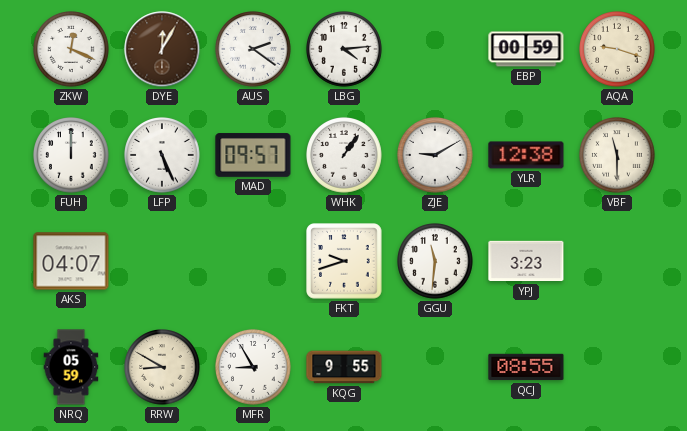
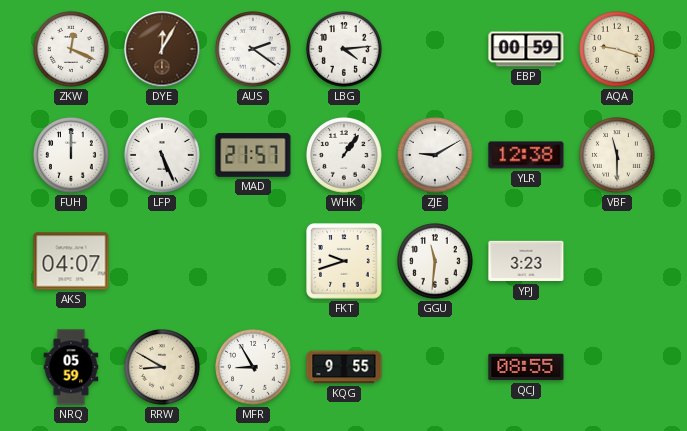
MAD: 09:57 -> 21:57
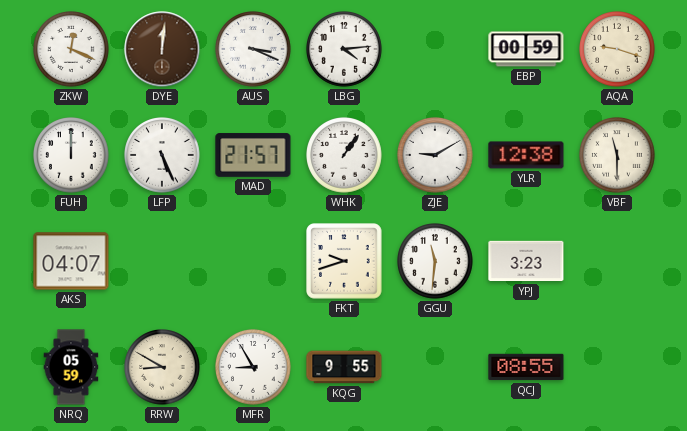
DYE: 12:05 -> 12:01
AUS: 2:21 -> 3:19
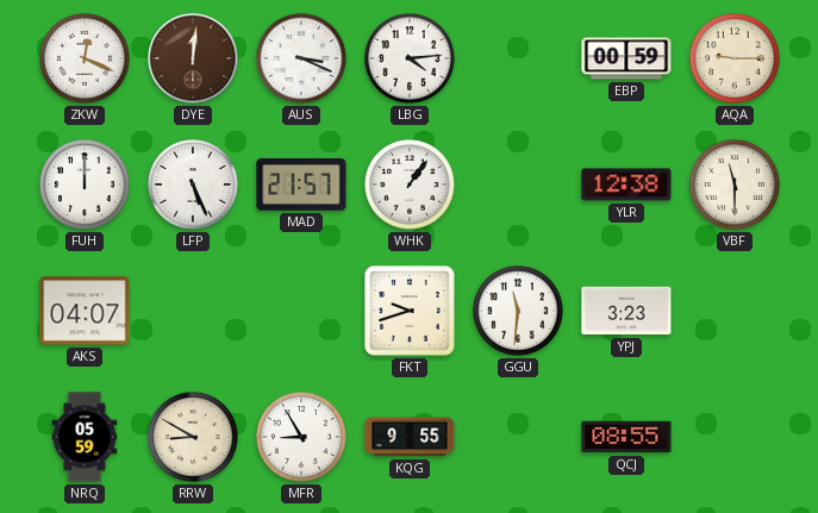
AQA: 9:18 -> 9:15
ZJE: 9:10 -> none
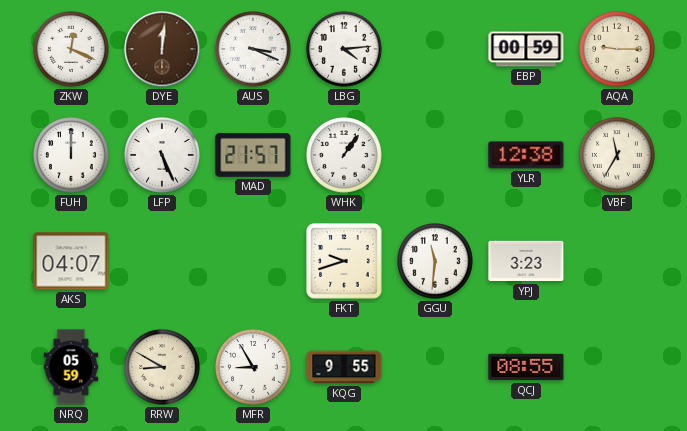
VBF: 11:30 -> 11:35
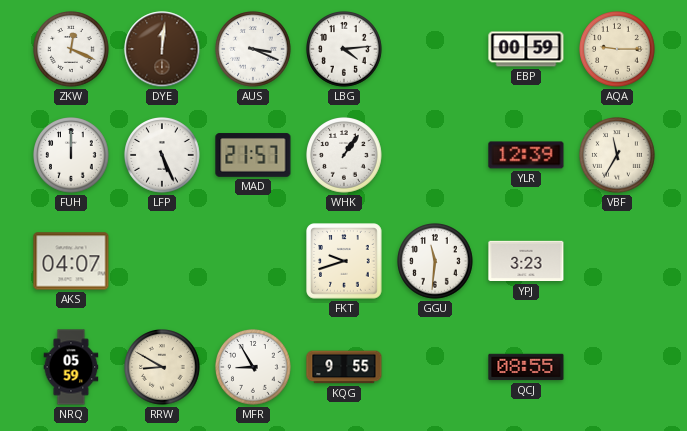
YLR: 12:38 -> 12:39
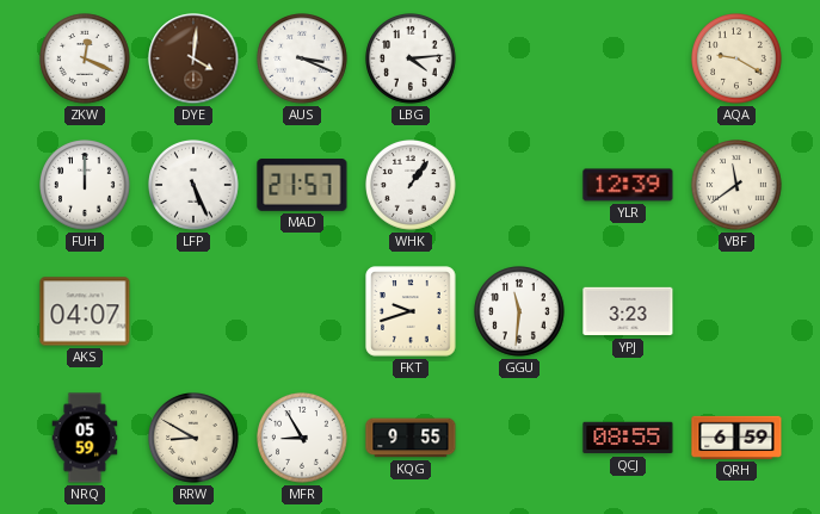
DYE: 12:01 -> 4:01
EBP: 00:59 -> none
AQA: 9:15 -> 9:20
VBF: 11:35 -> 11:39
QRH: none -> 6:59
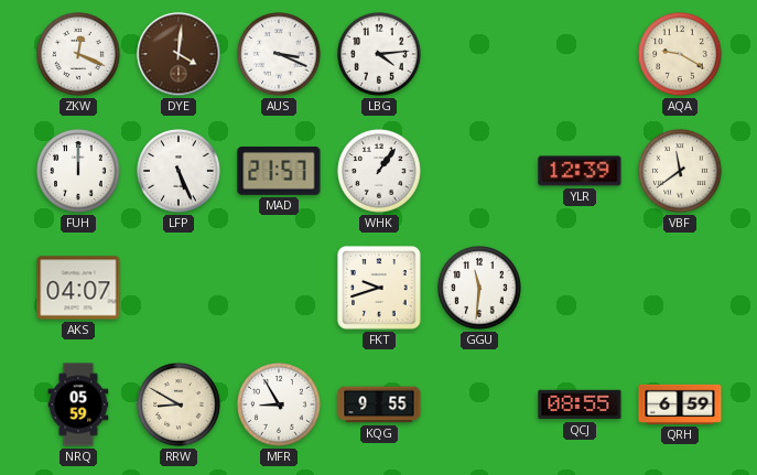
YPJ: 3:23 -> none
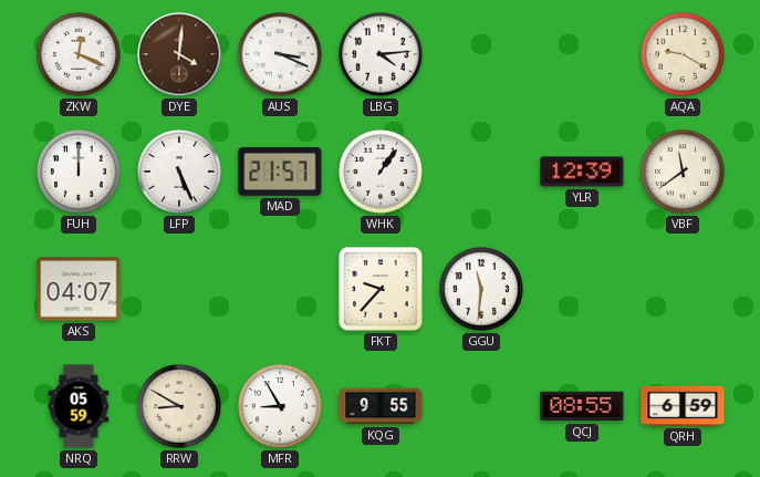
FKT: 9:42 -> 9:37
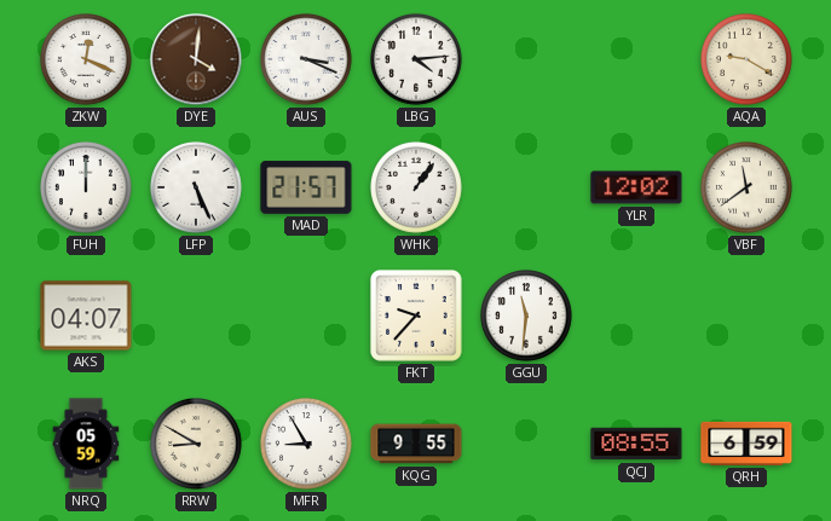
YLR: 12:39 -> 12:02
